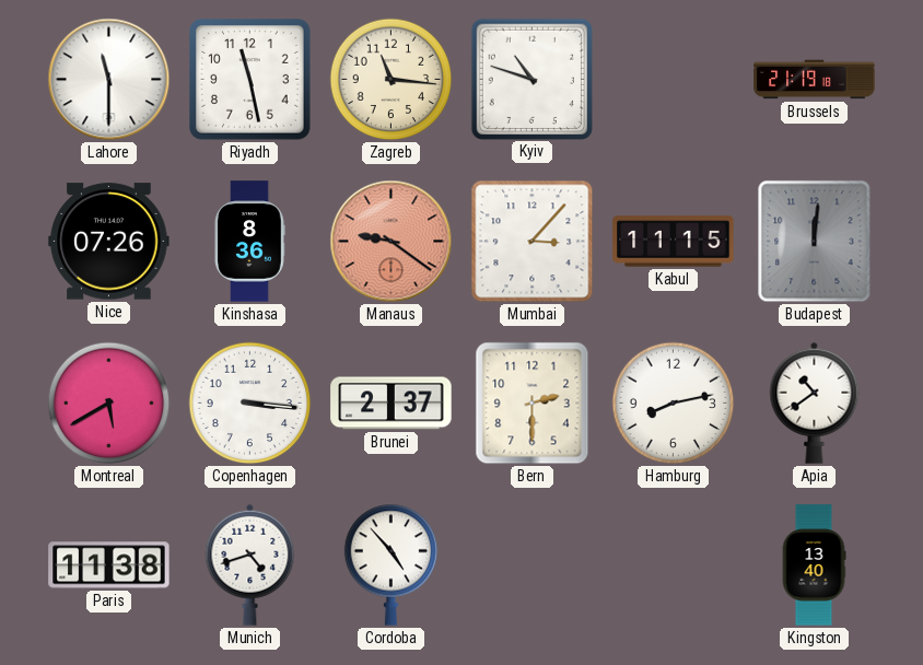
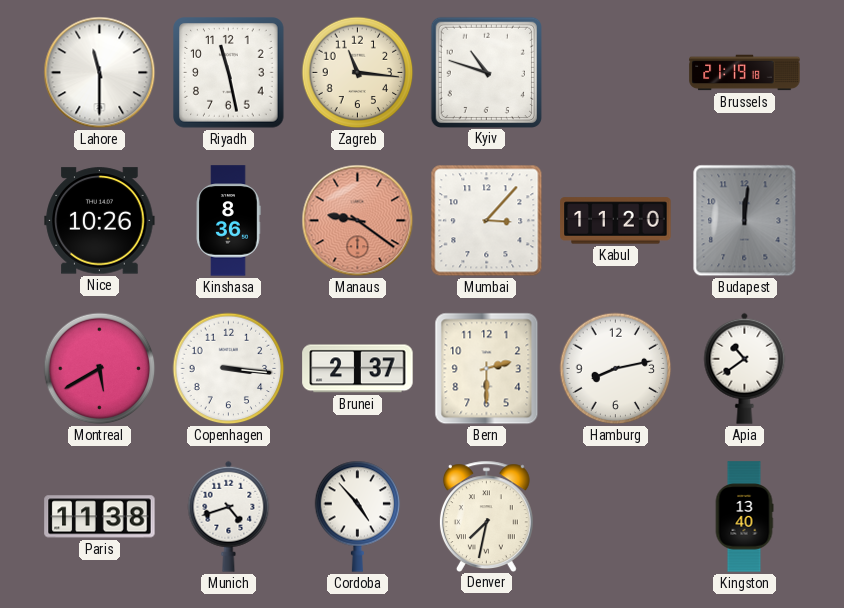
Nice: 07:26 -> 10:26
Kabul: 11:15 -> 11:20
Denver: none -> 7:32
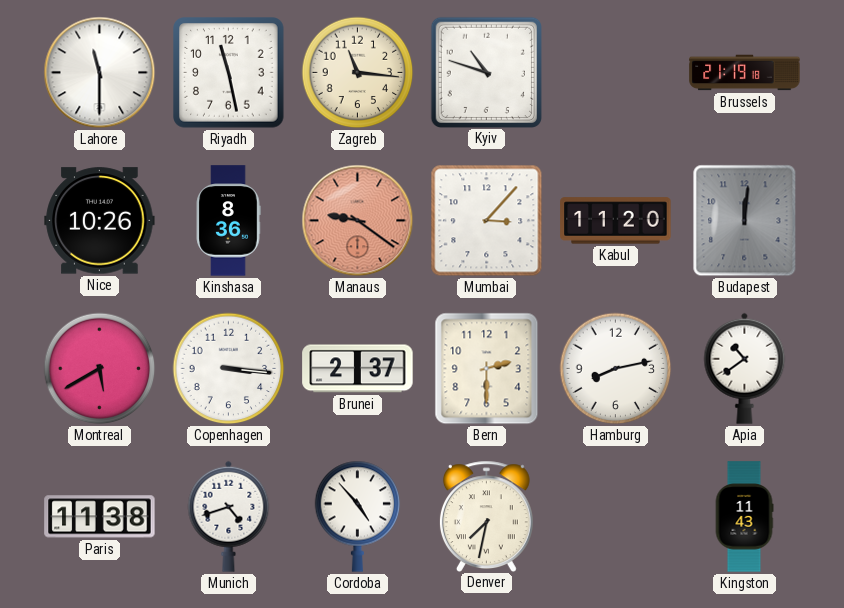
Kingston: 13:40 -> 11:43
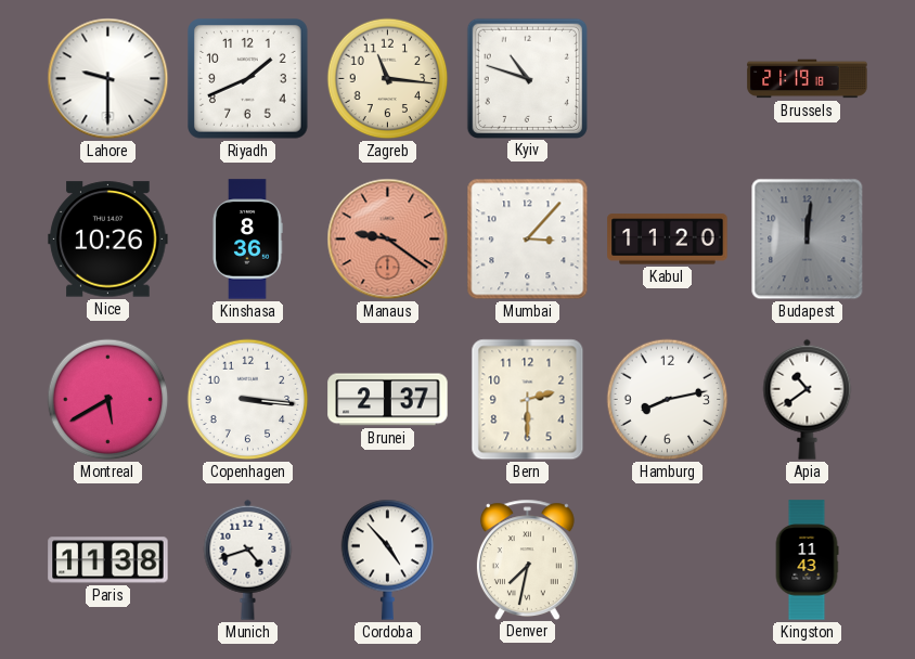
Lahore: 11:30 -> 9:30
Riyadh: 11:28 -> 1:41
